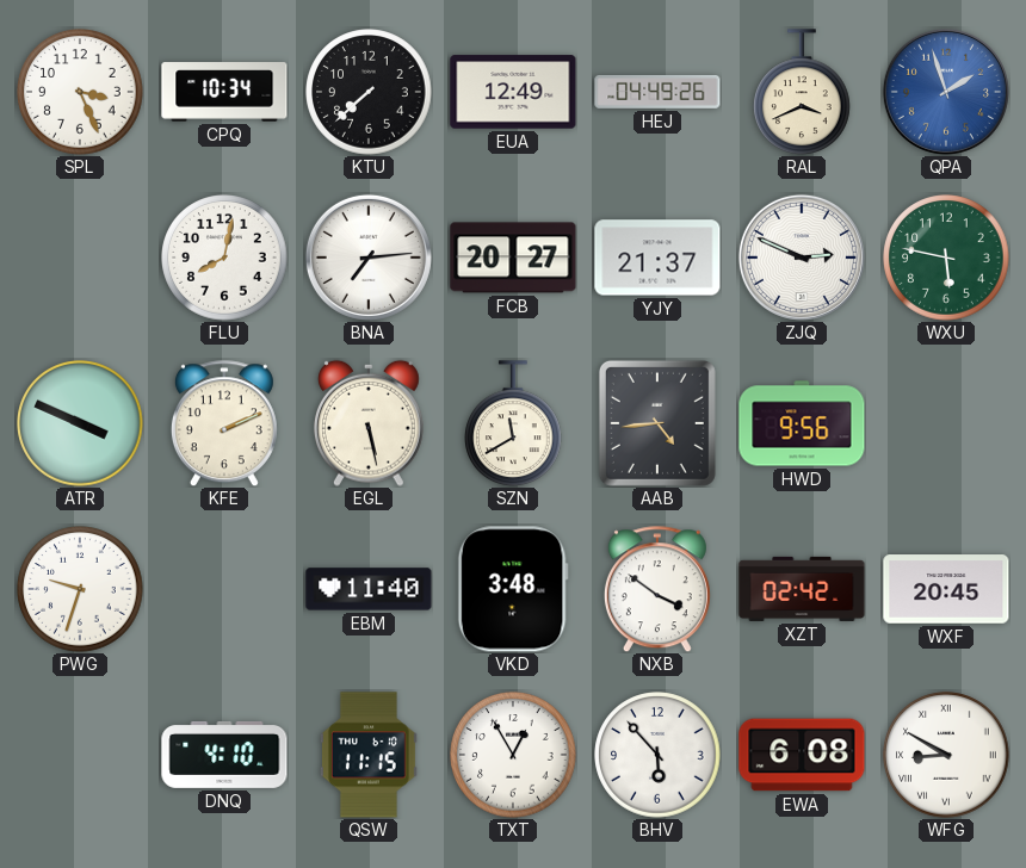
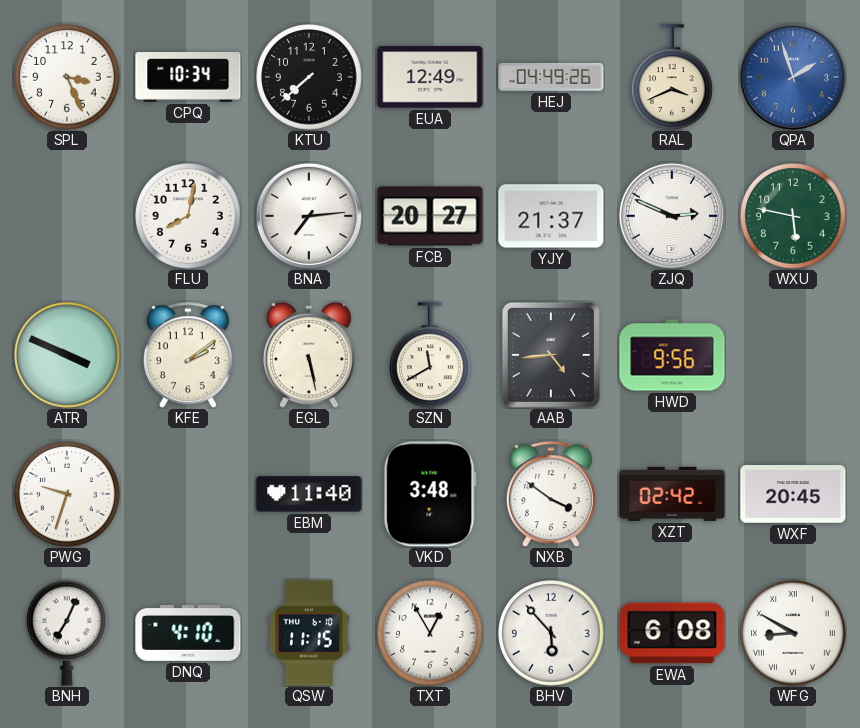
KFE: 2:11 -> 2:09
BNH: none -> 7:04
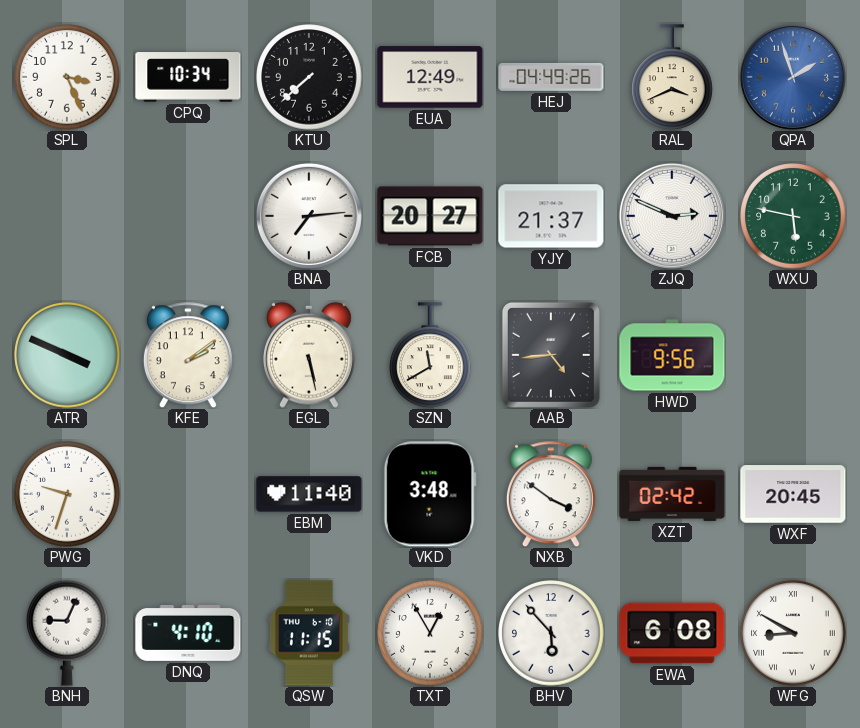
FLU: 8:02 -> none
BNH: 7:04 -> 9:04
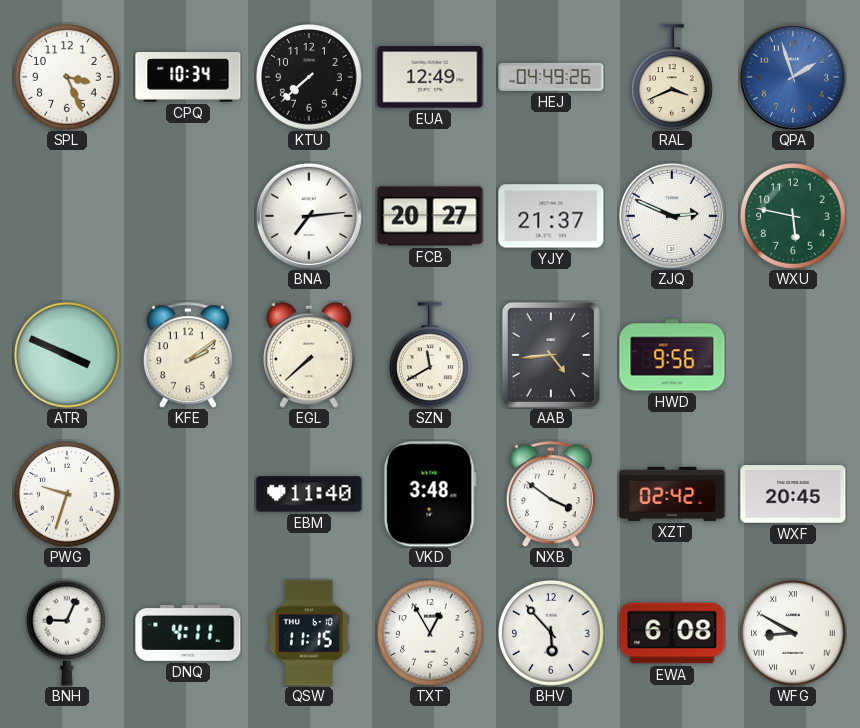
EGL: 5:28 -> 7:38
DNQ: 4:10 -> 4:11
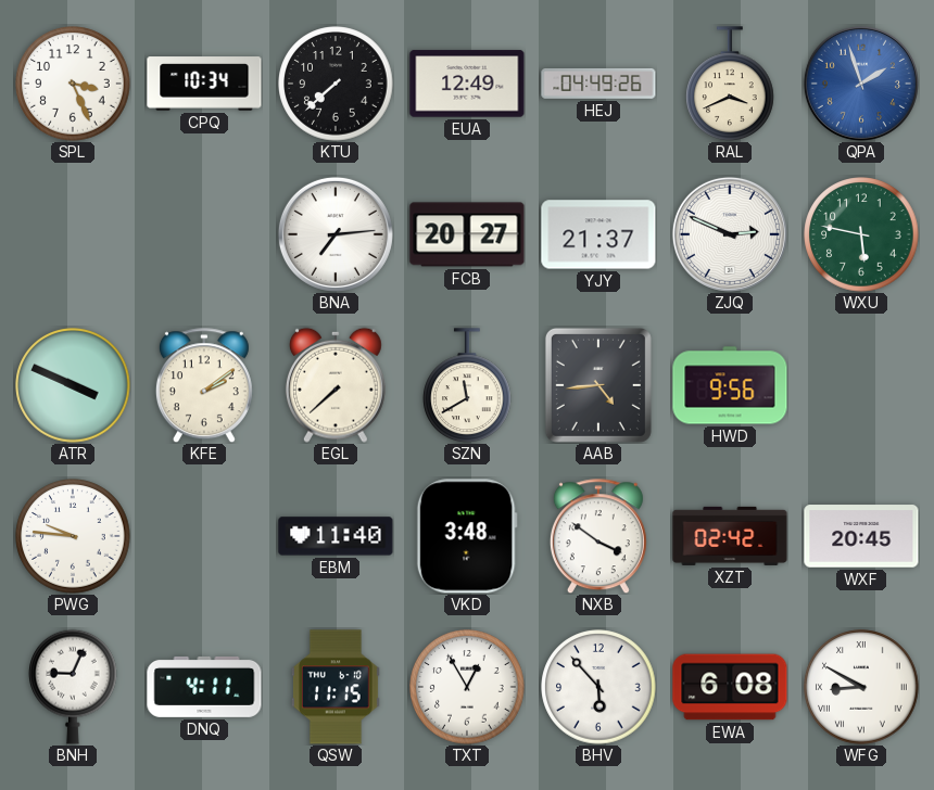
PWG: 9:33 -> 9:46
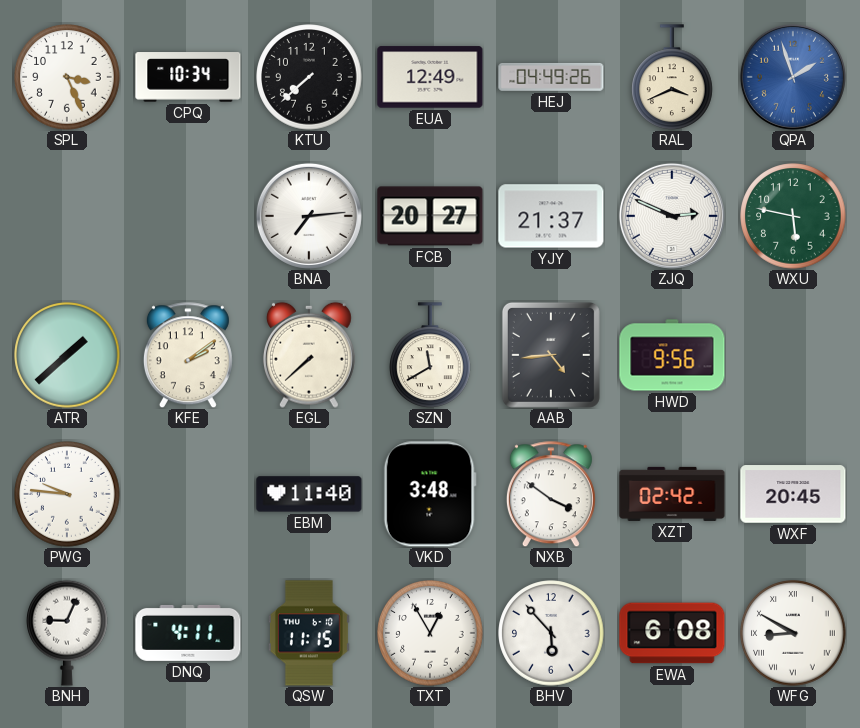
ATR: 3:49 -> 1:38
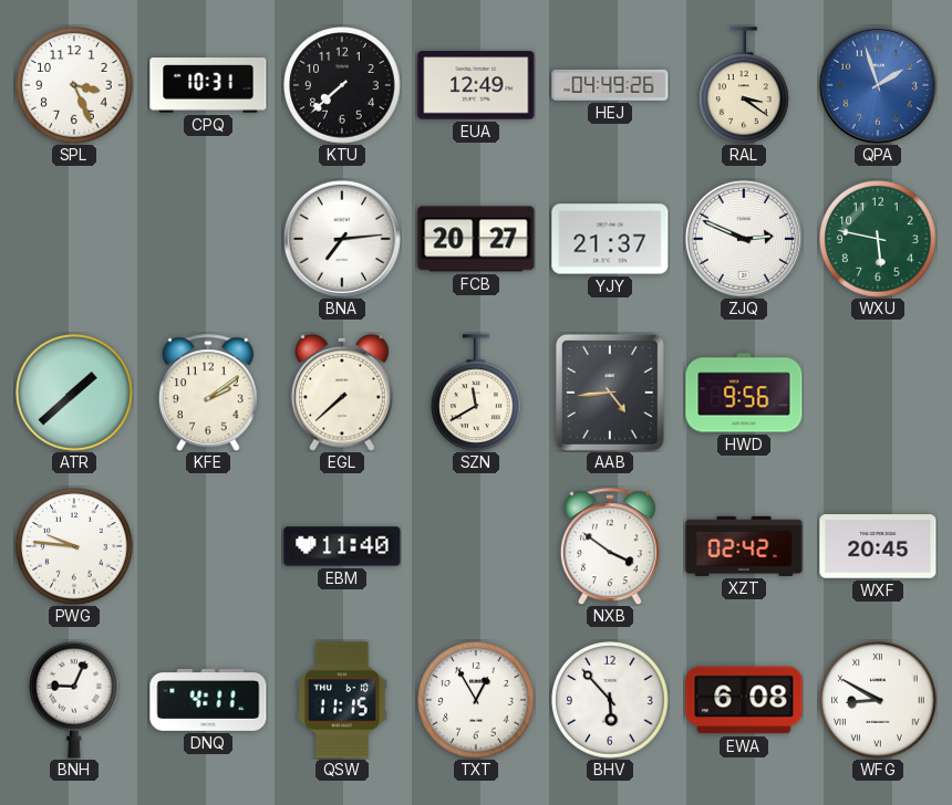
CPQ: 10:34 -> 10:31
RAL: 3:41 -> 3:21
VKD: 3:48 -> none
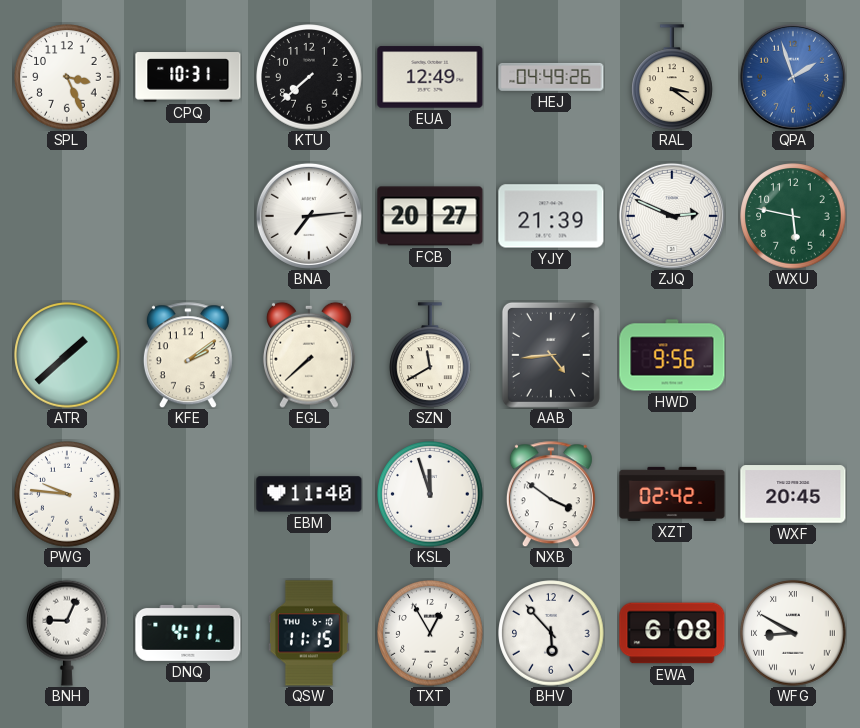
YJY: 21:37 -> 21:39
KSL: none -> 11:57
